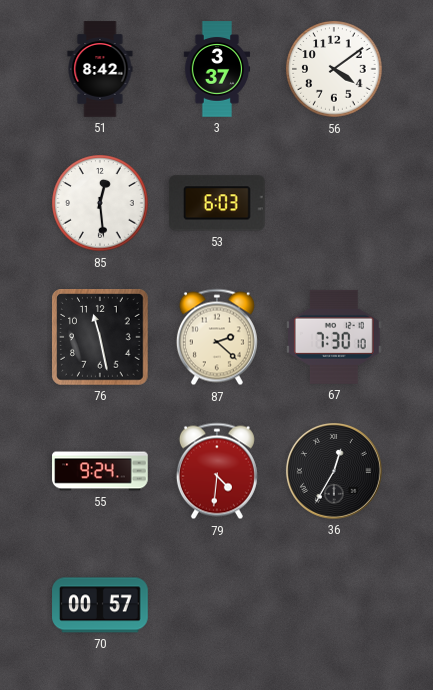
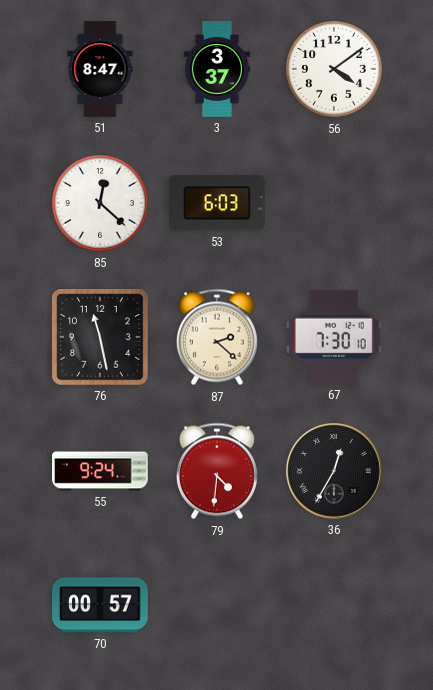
51: 8:42 -> 8:47
85: 12:29 -> 12:22
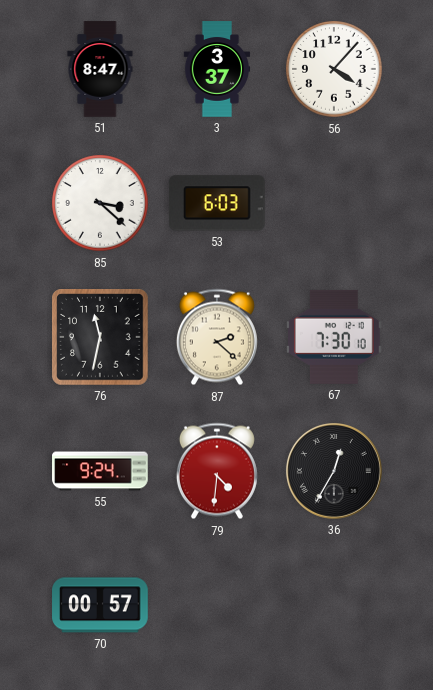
56: 4:09 -> 4:07
85: 12:22 -> 3:22
76: 11:28 -> 11:32
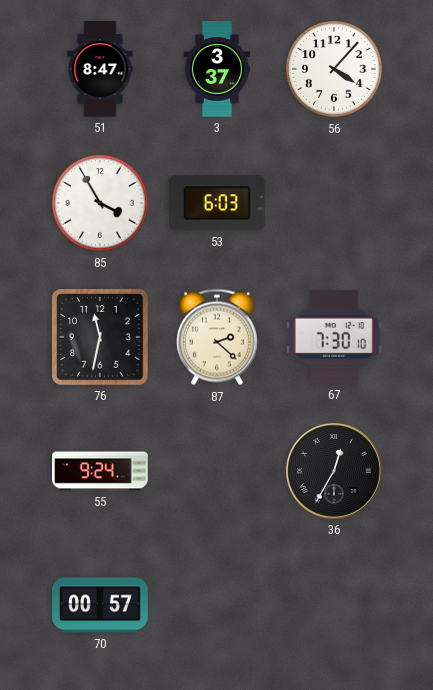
85: 3:22 -> 3:55
79: 4:31 -> none
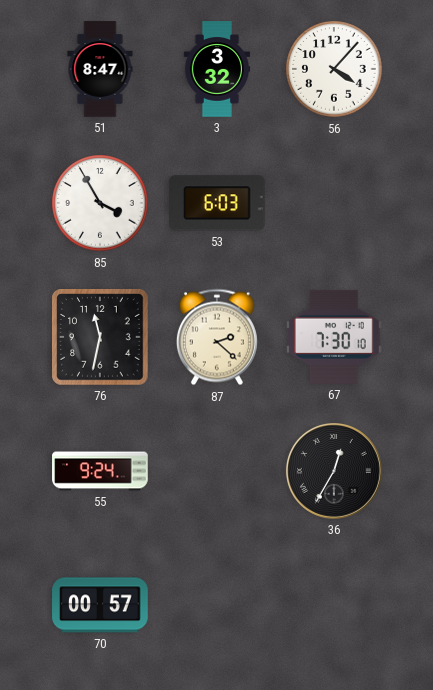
3: 3:37 -> 3:32
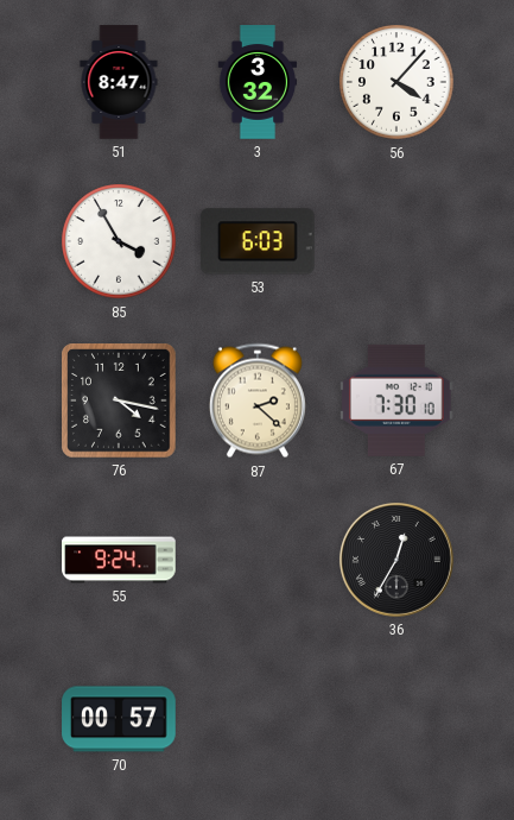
76: 11:32 -> 4:17
